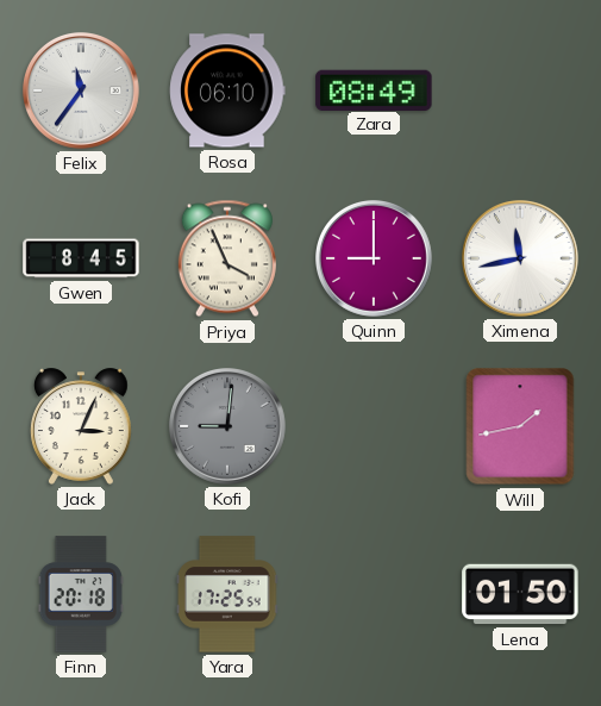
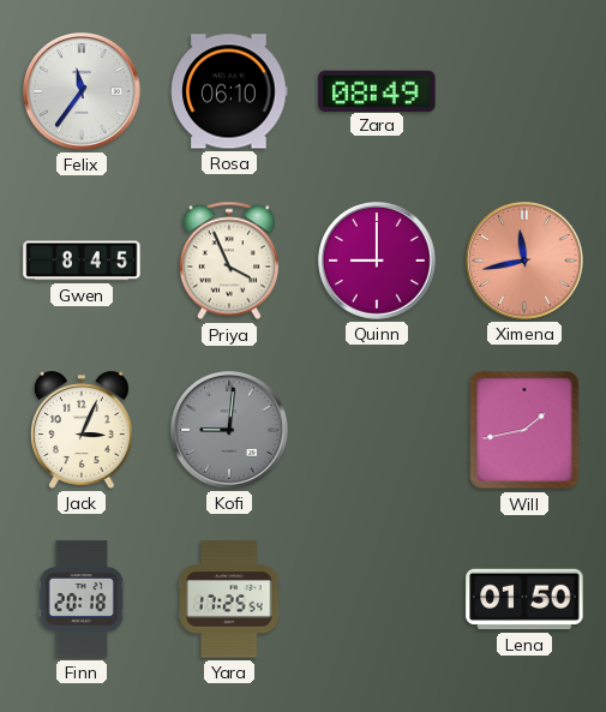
Ximena dial: white -> salmon
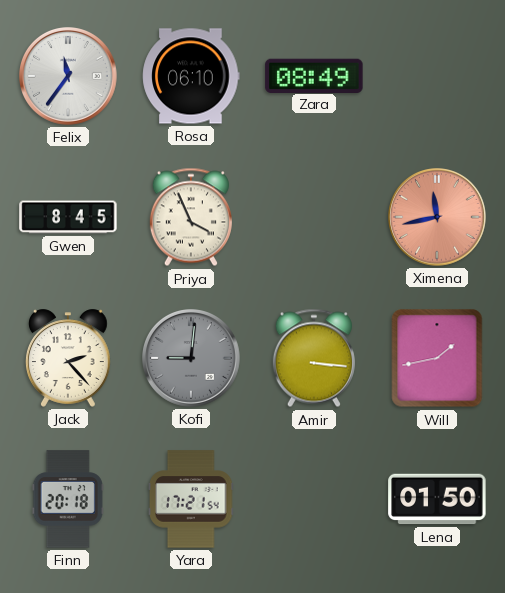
Quinn: 9:00 -> none
Jack: 3:04 -> 2:23
Amir: none -> 3:16
Yara: 17:25 -> 17:21
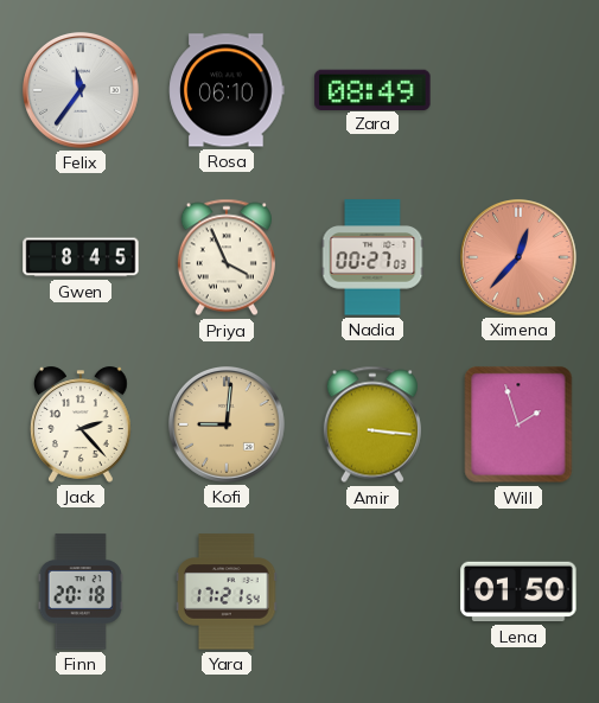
Nadia: none -> 00:27
Ximena: 11:43 -> 12:37
Kofi dial: grey -> champagne
Will: 1:43 -> 1:57
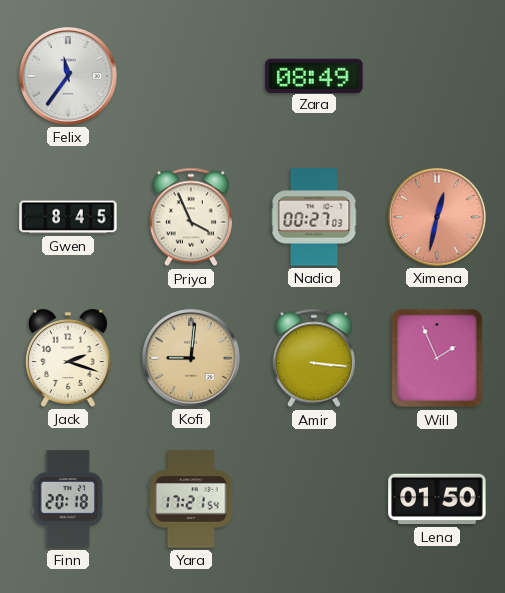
Rosa: 06:10 -> none
Ximena: 12:37 -> 12:32
Jack: 2:23 -> 2:18
Will: 1:57 -> 1:56
